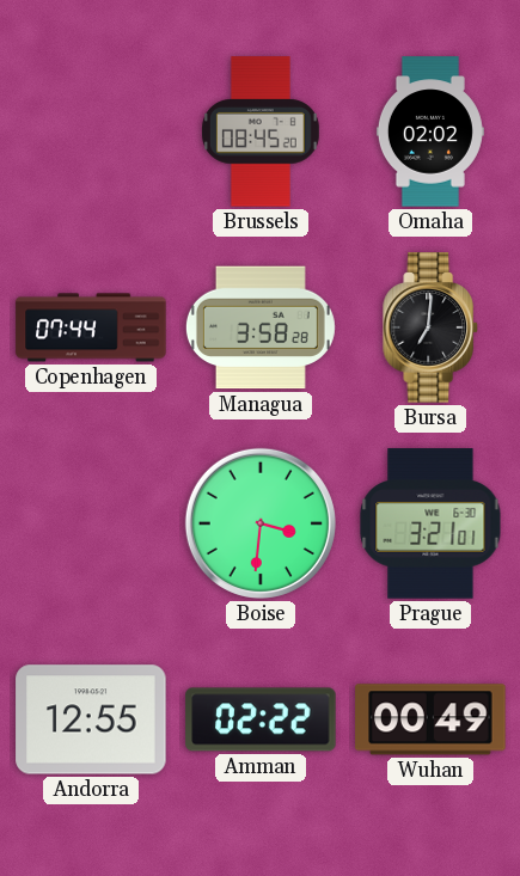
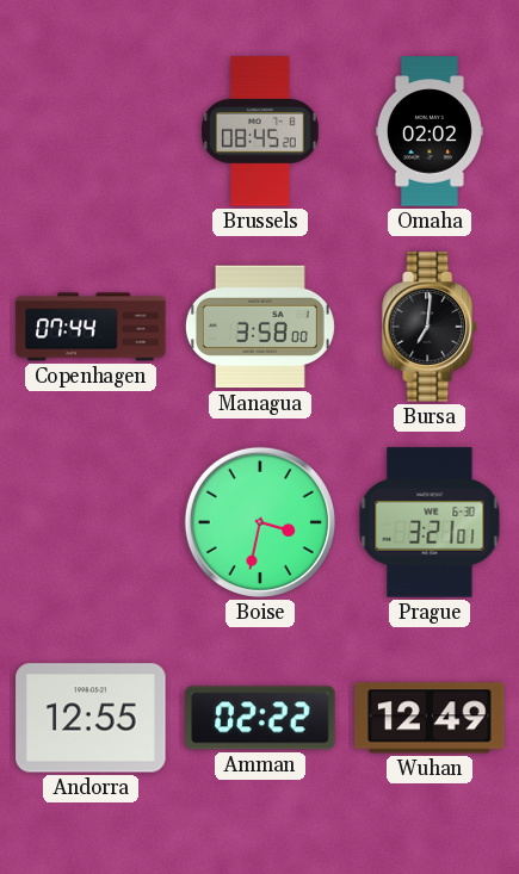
Managua: 3:58:28 -> 3:58:00
Boise: 3:31 -> 3:32
Wuhan: 00:49 -> 12:49
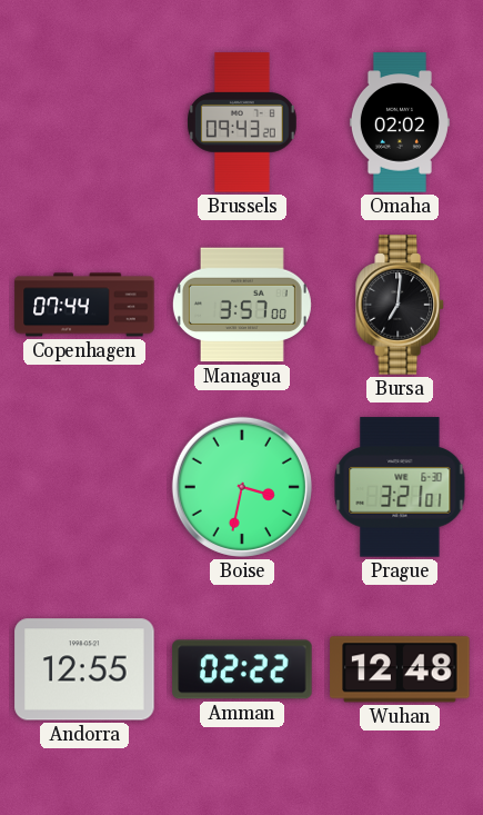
Brussels: 08:45 -> 09:43
Managua: 3:58 -> 3:57
Wuhan: 12:49 -> 12:48
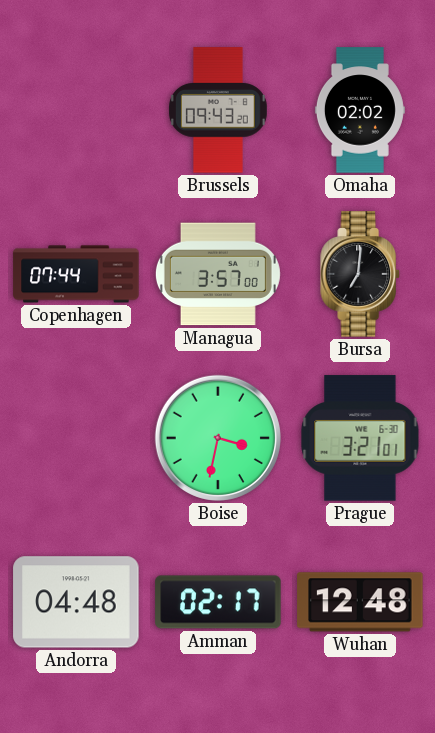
Andorra: 12:55 -> 04:48
Amman: 02:22 -> 02:17
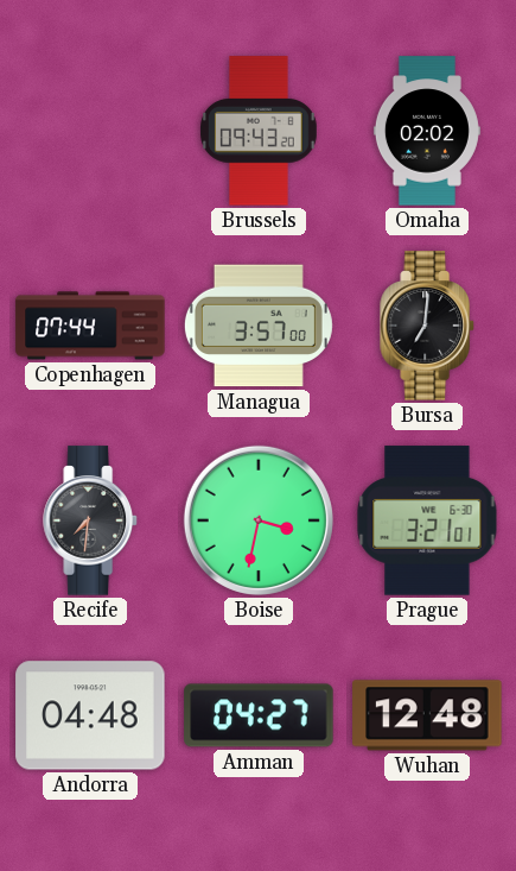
Recife: none -> 7:31
Amman: 02:17 -> 04:27
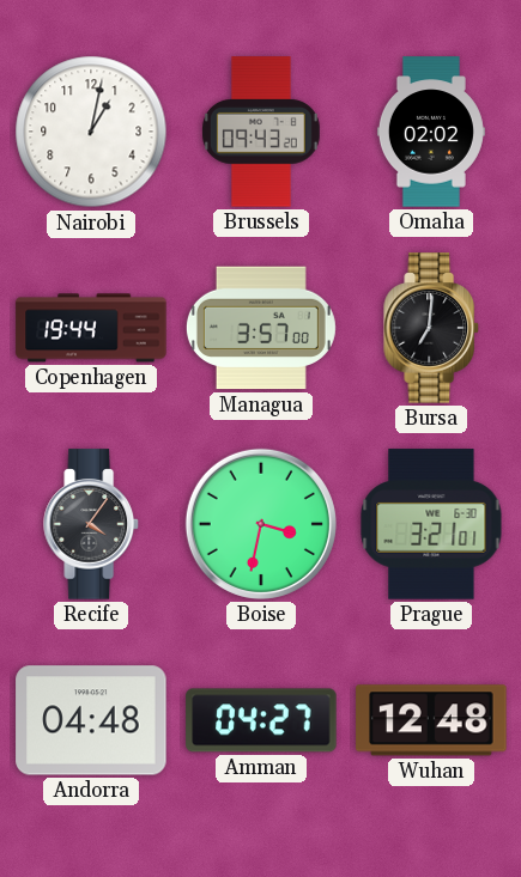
Nairobi: none -> 1:02
Copenhagen: 07:44 -> 19:44
Recife: 7:31 -> 4:06
